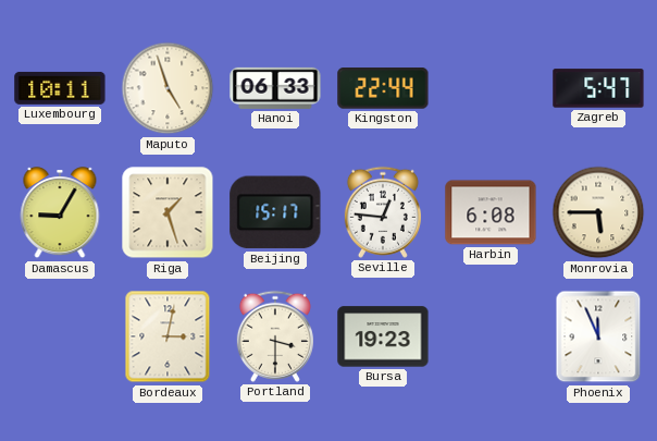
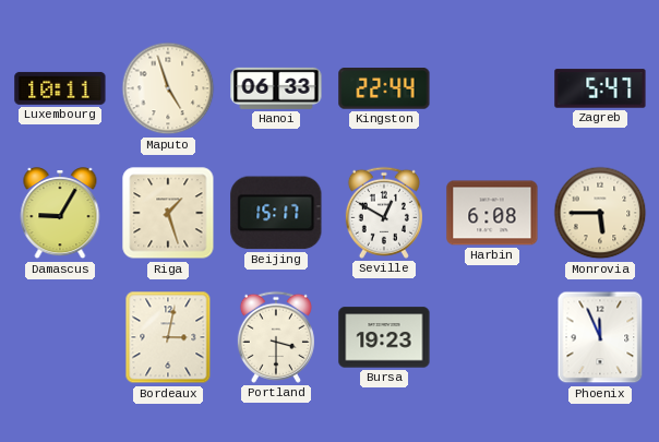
Seville: 12:46 -> 12:50
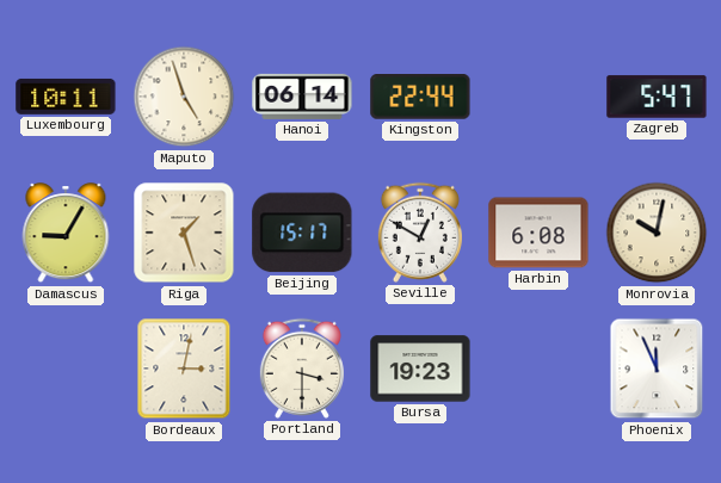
Hanoi: 06:33 -> 06:14
Monrovia: 5:45 -> 10:02
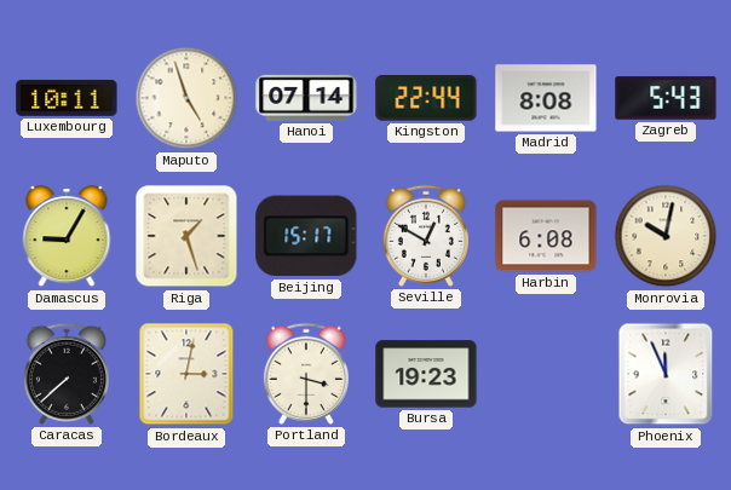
Hanoi: 06:14 -> 07:14
Madrid: none -> 8:08
Zagreb: 5:47 -> 5:43
Caracas: none -> 7:38
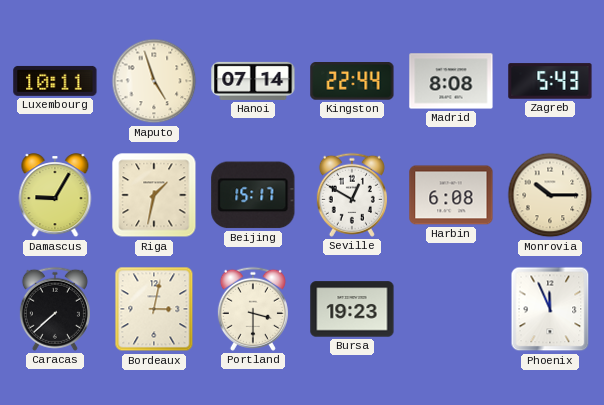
Riga: 1:27 -> 1:32
Monrovia: 10:02 -> 10:15
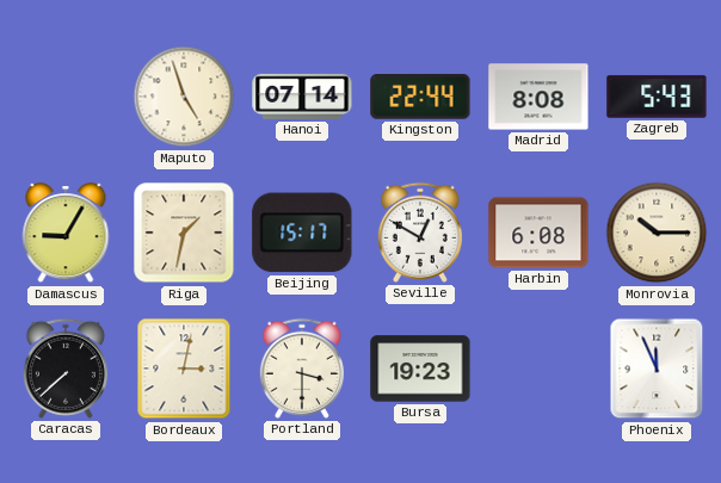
Luxembourg: 10:11 -> none
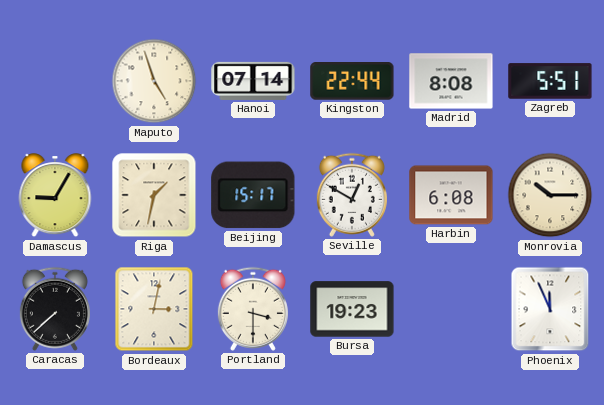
Zagreb: 5:43 -> 5:51
